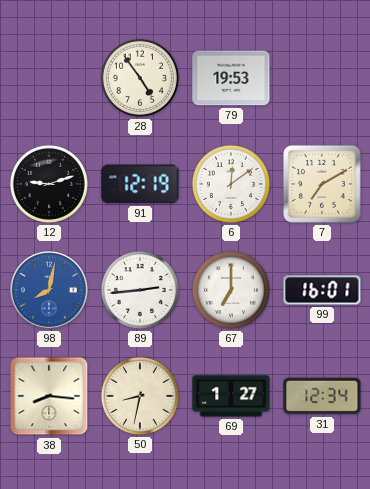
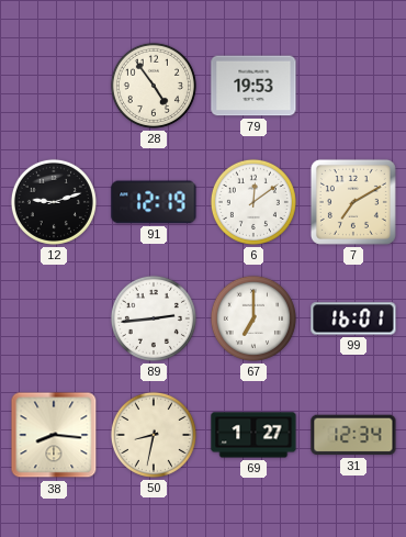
98: 8:02 -> none
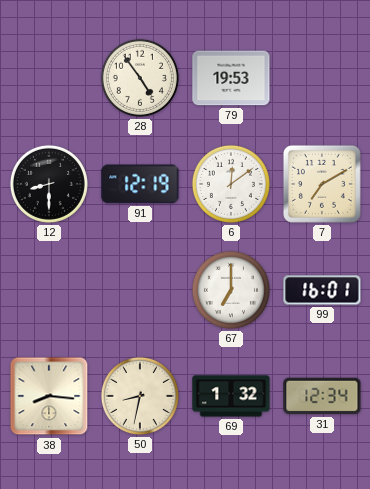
12: 9:12 -> 8:30
89: 2:44 -> none
69: 1:27 -> 1:32
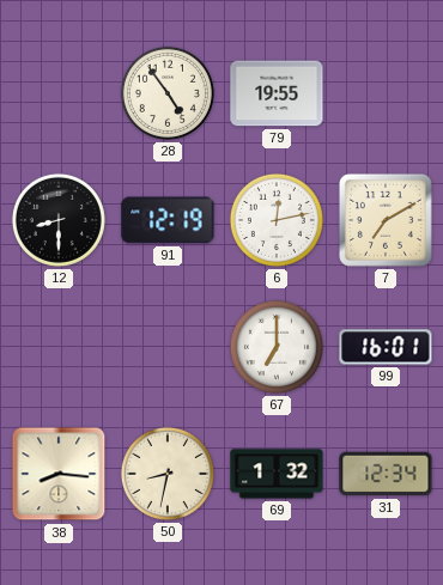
79: 19:53 -> 19:55
6: 12:09 -> 12:13
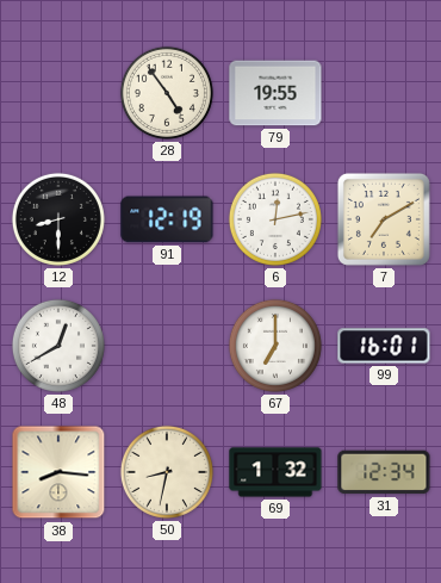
48: none -> 12:40
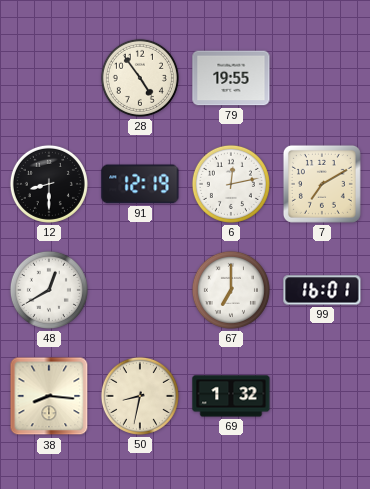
31: 12:34 -> none
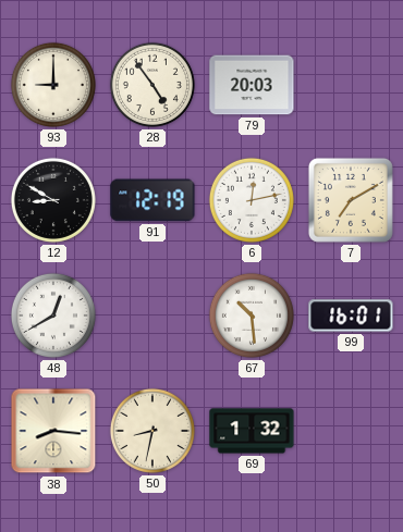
93: none -> 9:00
79: 19:55 -> 20:03
12: 8:30 -> 8:50
67: 7:00 -> 10:29
